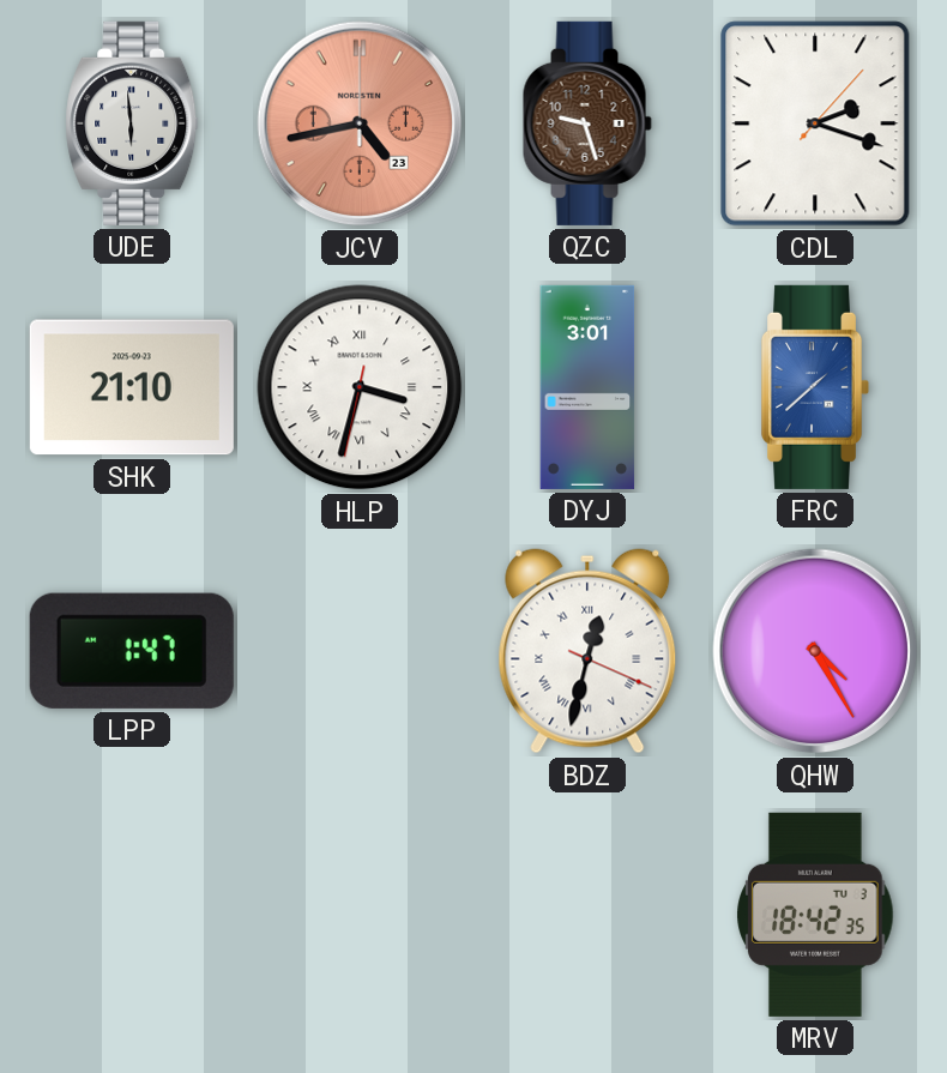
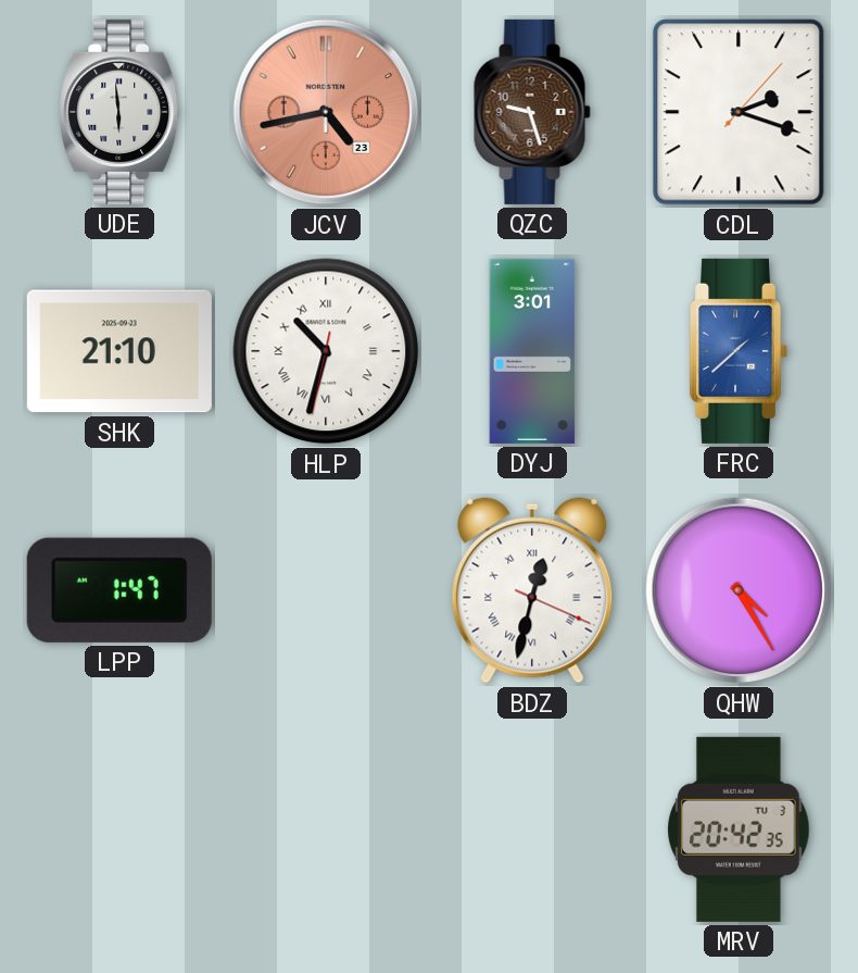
HLP: 3:32 -> 10:32
MRV: 18:42 -> 20:42
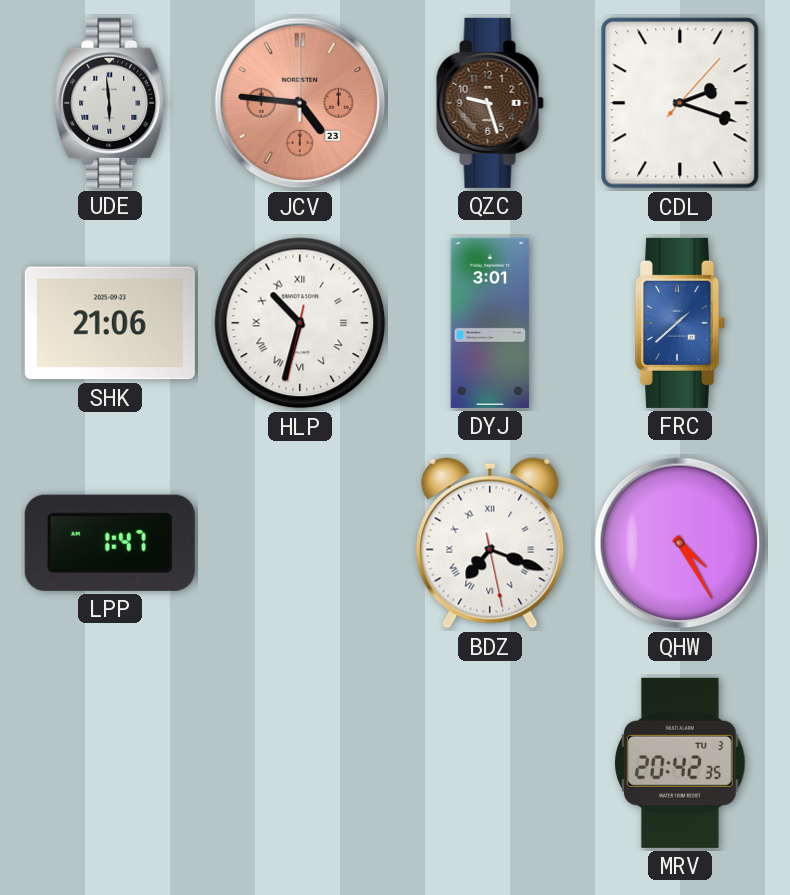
JCV: 4:43 -> 4:46
SHK: 21:10 -> 21:06
BDZ: 12:32 -> 7:18
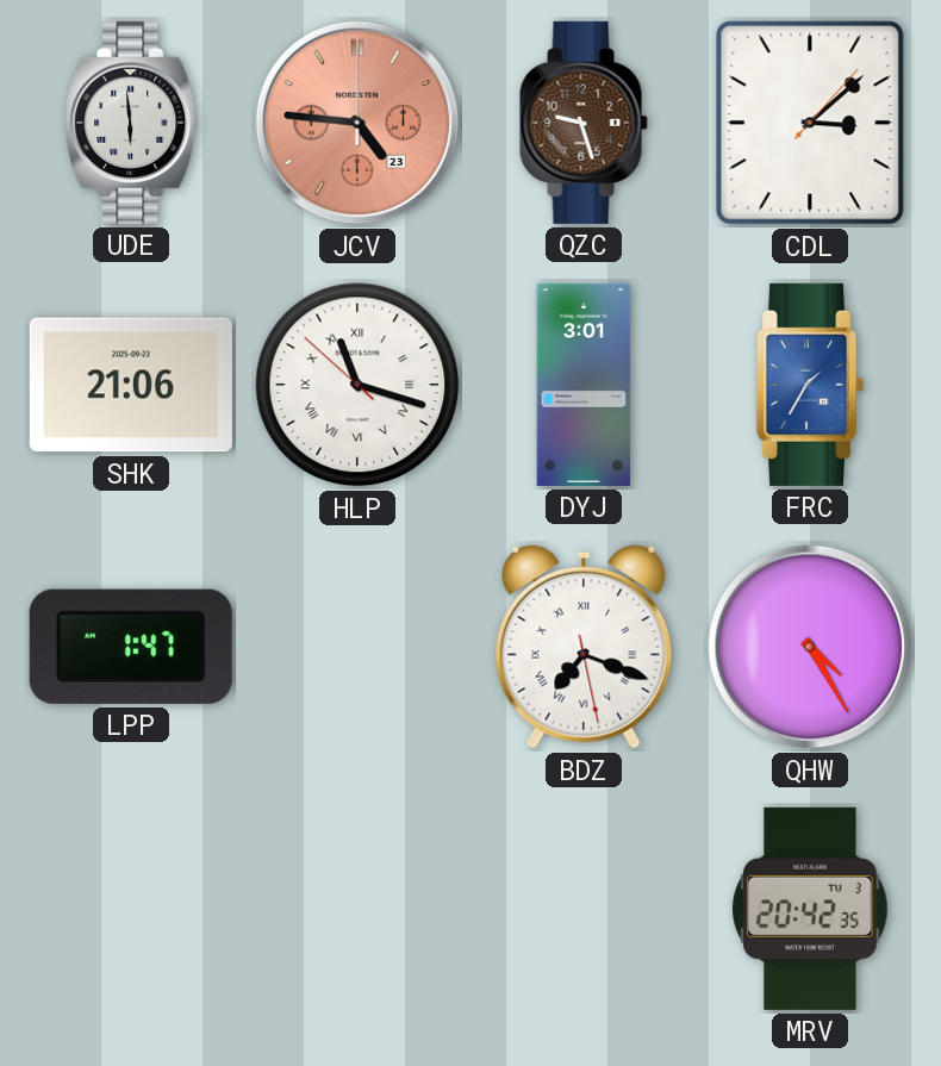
CDL: 2:18 -> 3:08
HLP: 10:32 -> 11:17
FRC: 1:38 -> 1:35
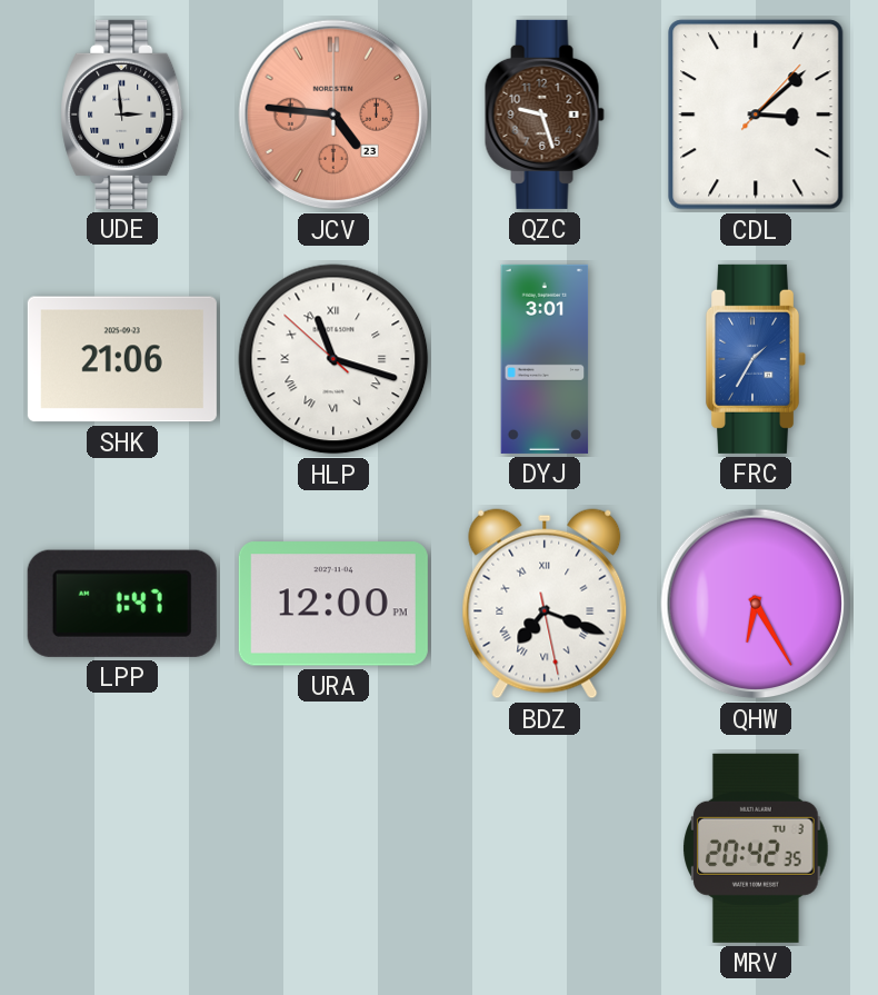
UDE: 5:59 -> 2:59
URA: none -> 12:00
QHW: 4:25 -> 6:25
